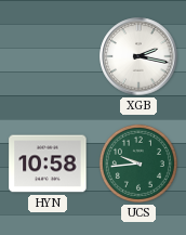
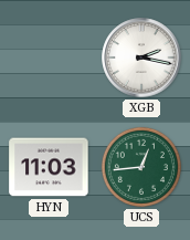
HYN: 10:58 -> 11:03
UCS: 9:44 -> 12:44
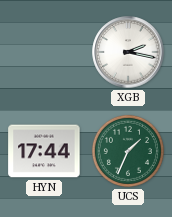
HYN: 11:03 -> 17:44
UCS: 12:44 -> 1:34
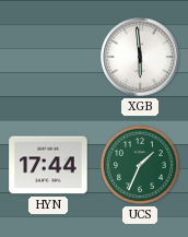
XGB: 2:17 -> 5:59
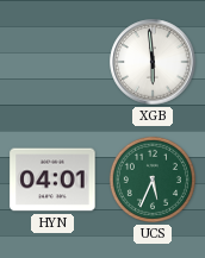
HYN: 17:44 -> 04:01
UCS: 1:34 -> 5:34
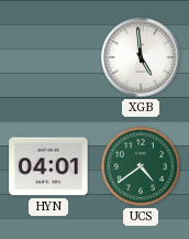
XGB: 5:59 -> 4:59
UCS: 5:34 -> 4:39
